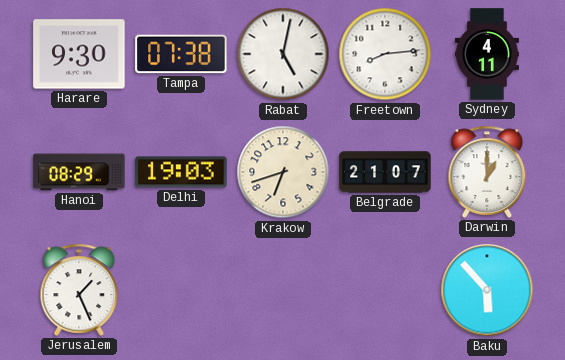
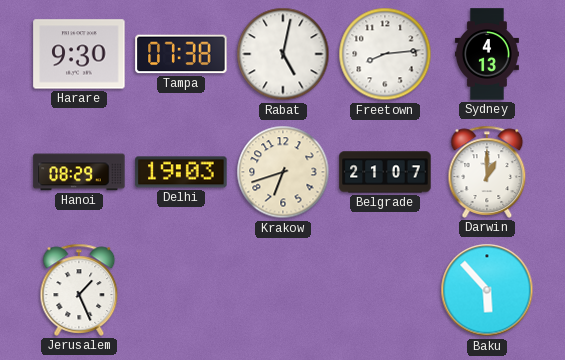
Sydney: 4:11 -> 4:13
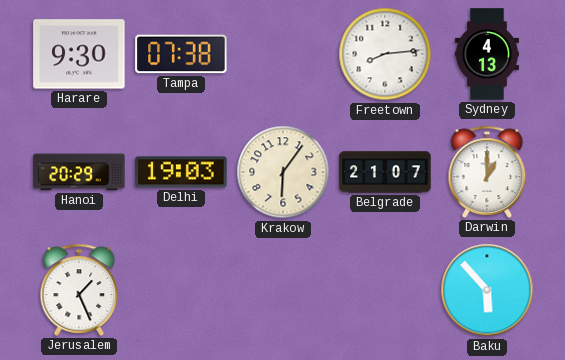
Rabat: 5:02 -> none
Hanoi: 08:29 -> 20:29
Krakow: 6:42 -> 6:06
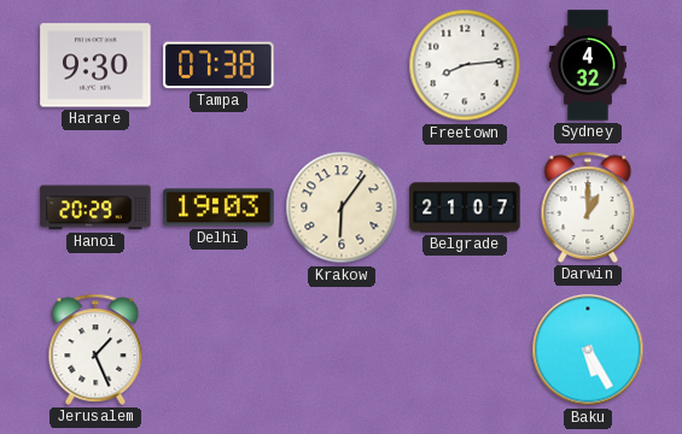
Sydney: 4:13 -> 4:32
Baku: 5:53 -> 5:25
